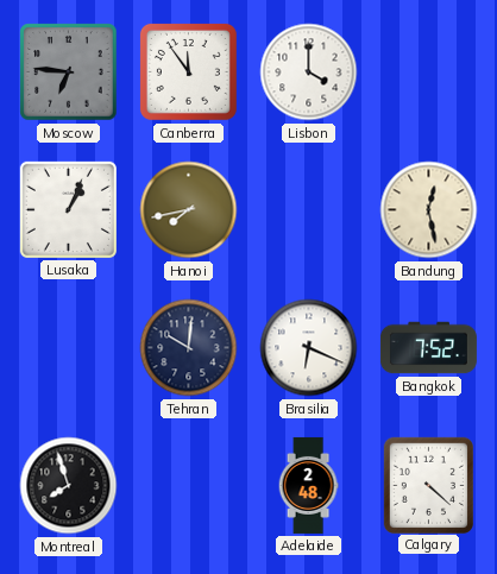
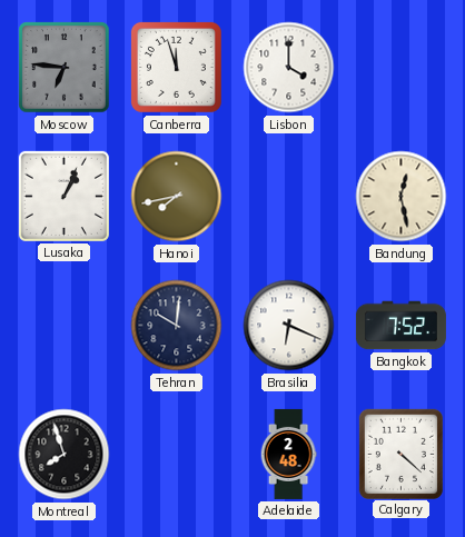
Canberra: 11:54 -> 11:57
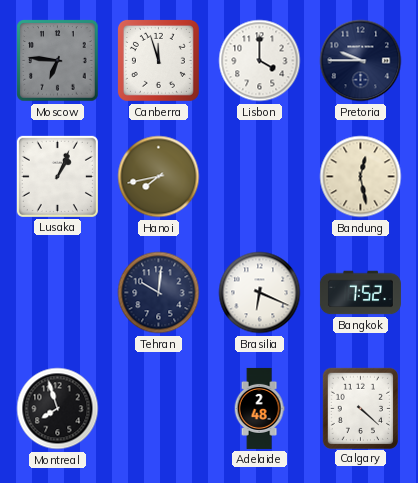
Pretoria: none -> 9:45
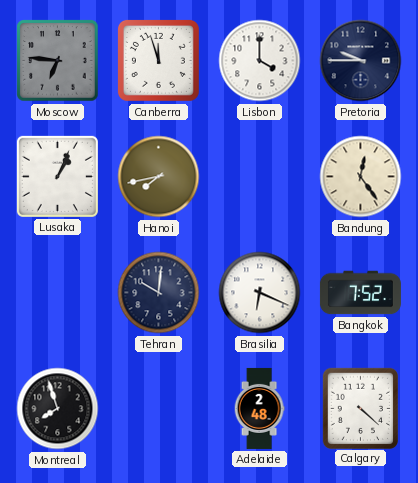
Bandung: 12:28 -> 12:24
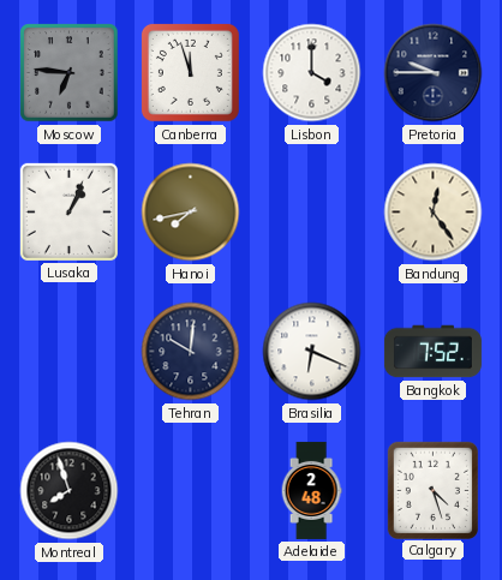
Calgary: 4:22 -> 4:27
